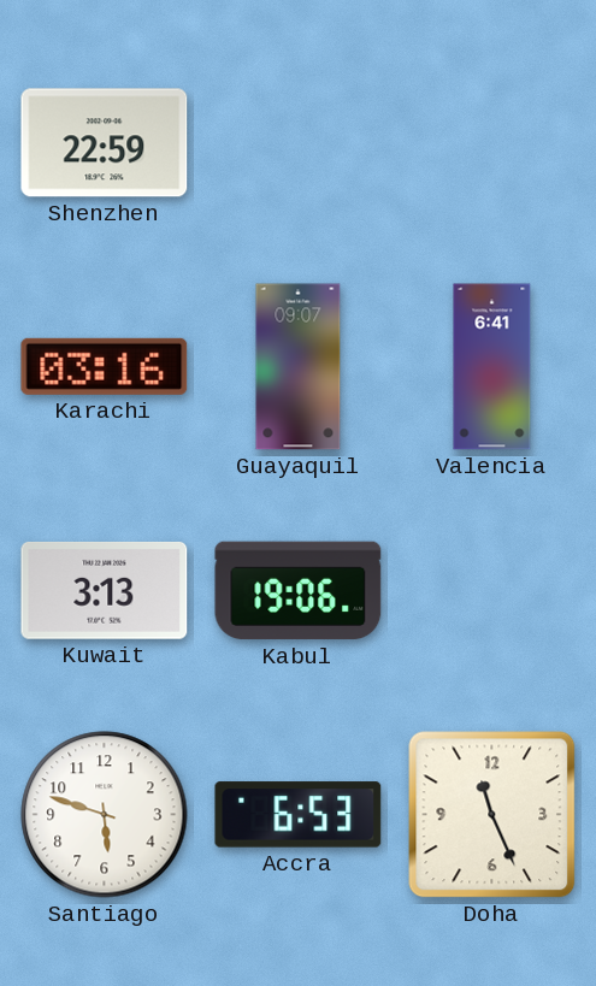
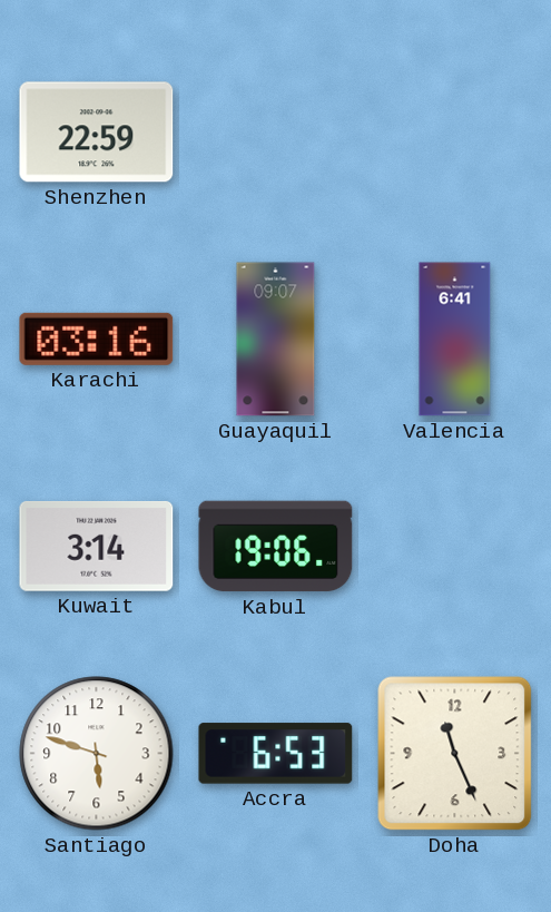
Kuwait: 3:13 -> 3:14
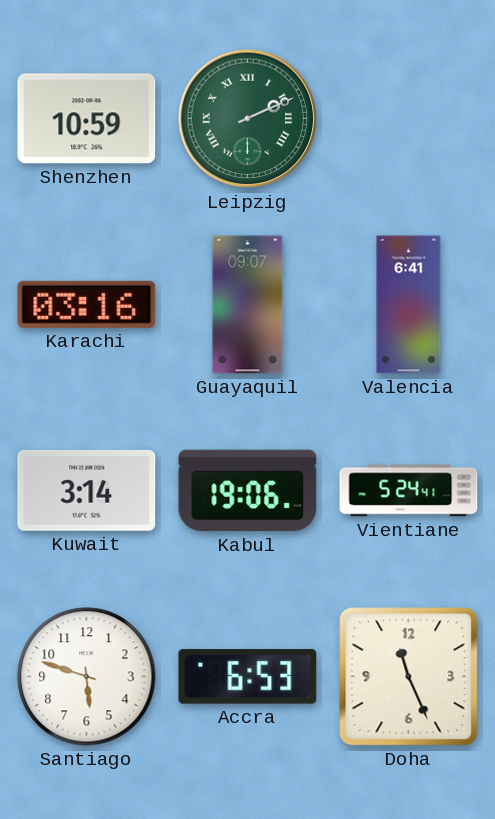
Shenzhen: 22:59 -> 10:59
Leipzig: none -> 2:11
Vientiane: none -> 5:24
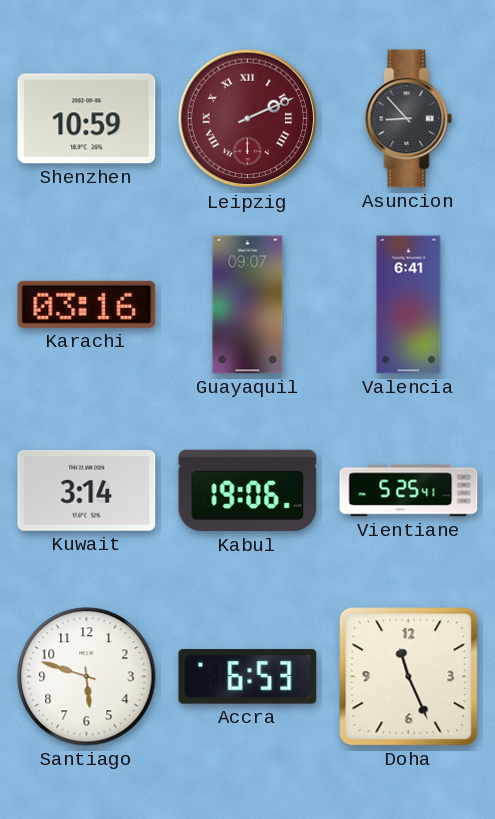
Leipzig dial: green -> burgundy
Asuncion: none -> 8:53
Vientiane: 5:24 -> 5:25
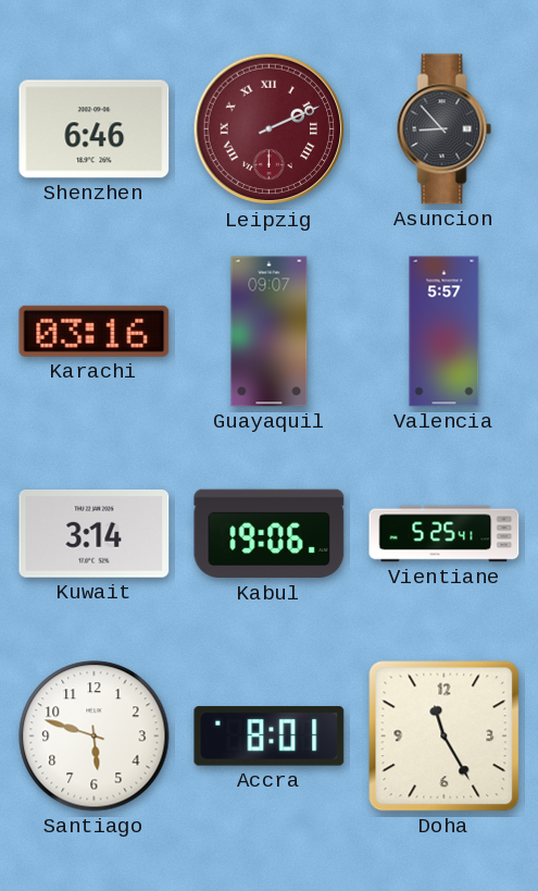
Shenzhen: 10:59 -> 6:46
Valencia: 6:41 -> 5:57
Accra: 6:53 -> 8:01
Doha: 11:26 -> 11:25
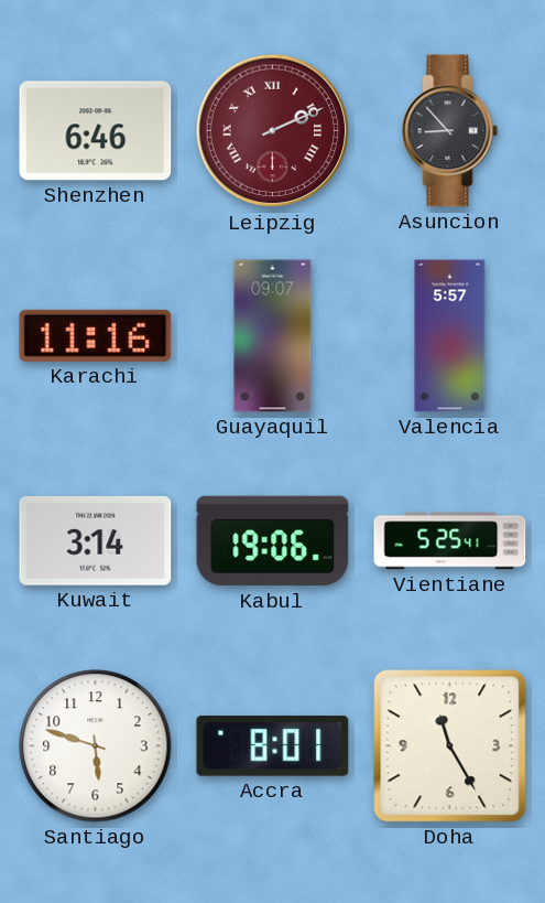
Karachi: 03:16 -> 11:16
